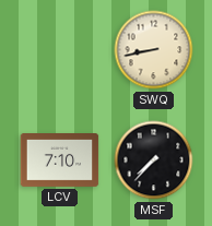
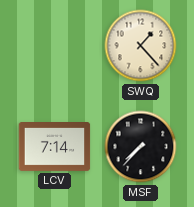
SWQ: 8:43 -> 1:23
LCV: 7:10 -> 7:14
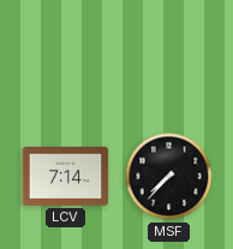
SWQ: 1:23 -> none
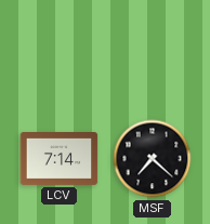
MSF: 7:37 -> 7:22
